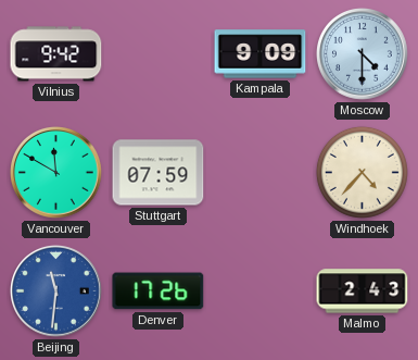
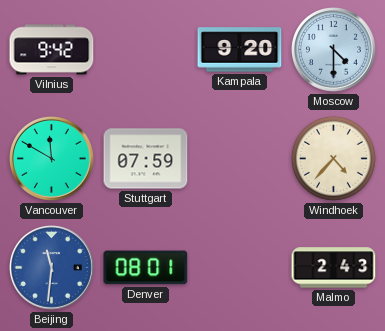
Kampala: 9:09 -> 9:20
Denver: 17:26 -> 08:01
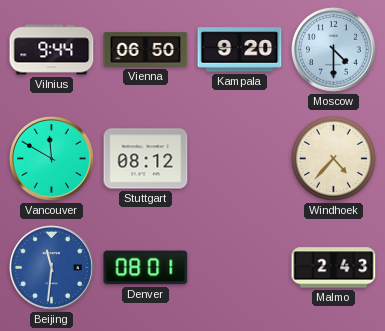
Vilnius: 9:42 -> 9:44
Vienna: none -> 06:50
Stuttgart: 07:59 -> 08:12
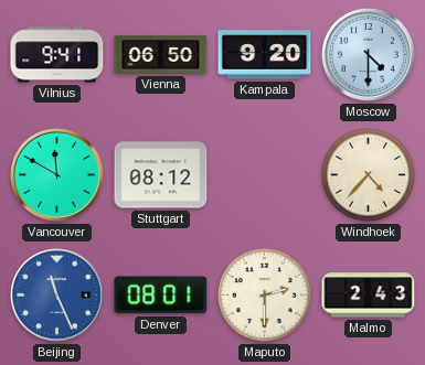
Vilnius: 9:44 -> 9:41
Beijing: 11:31 -> 11:26
Maputo: none -> 2:30
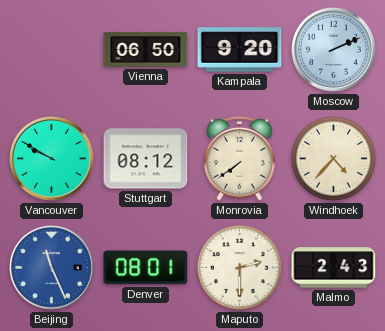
Vilnius: 9:41 -> none
Moscow: 4:30 -> 2:11
Vancouver: 11:50 -> 9:50
Monrovia: none -> 7:39
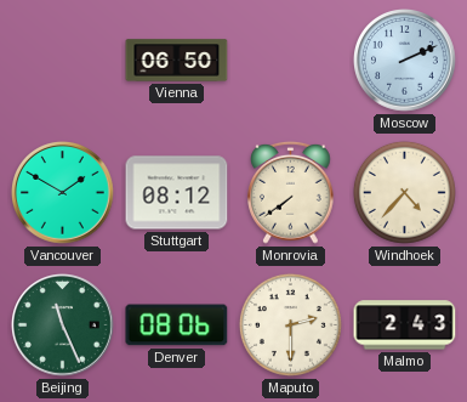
Kampala: 9:20 -> none
Vancouver: 9:50 -> 1:50
Beijing dial: blue -> green
Denver: 08:01 -> 08:06
